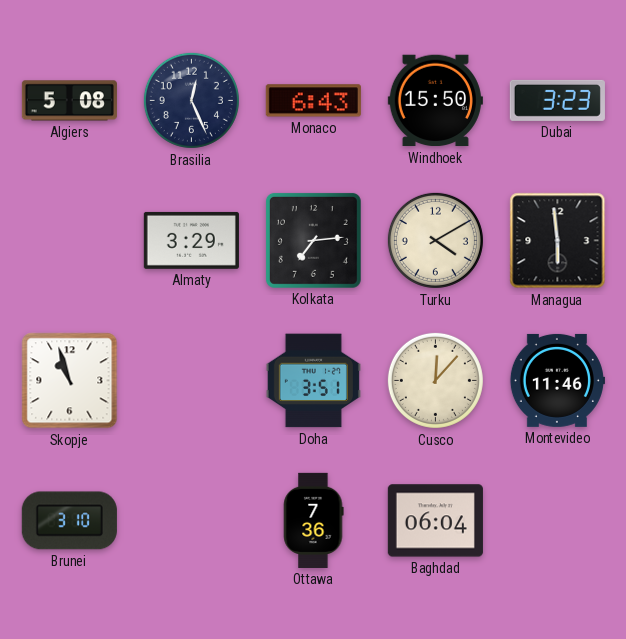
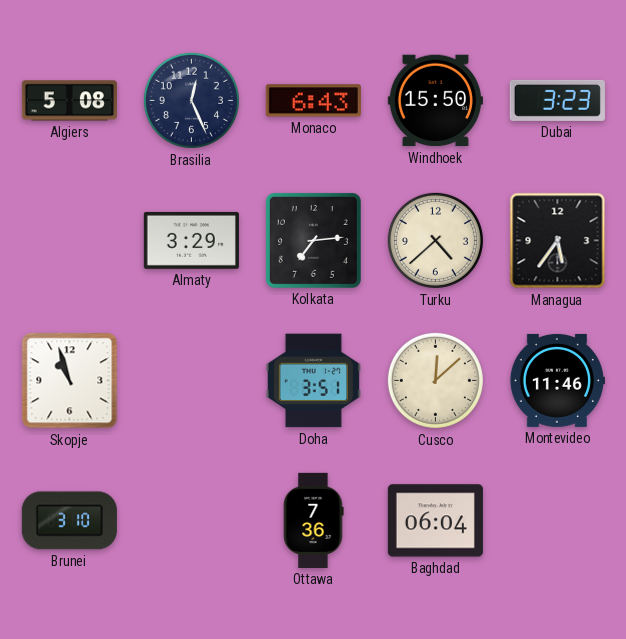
Turku: 4:10 -> 4:38
Managua: 5:59 -> 5:36
Cusco: 12:07 -> 12:08
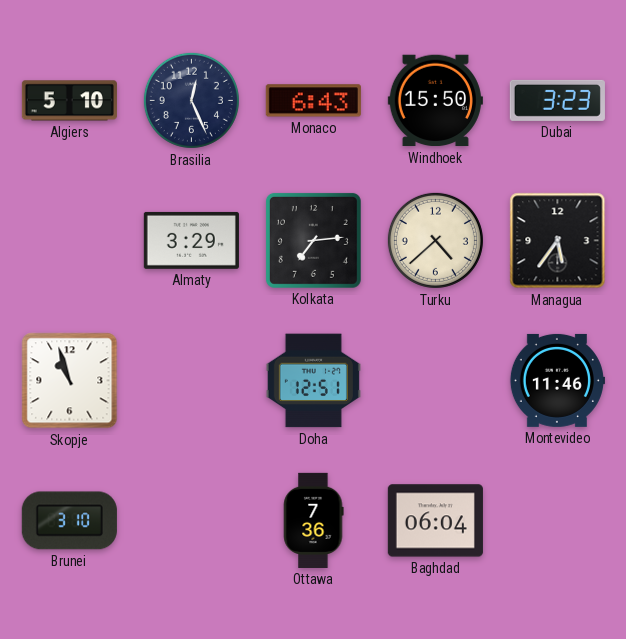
Algiers: 5:08 -> 5:10
Doha: 3:51 -> 12:51
Cusco: 12:08 -> none
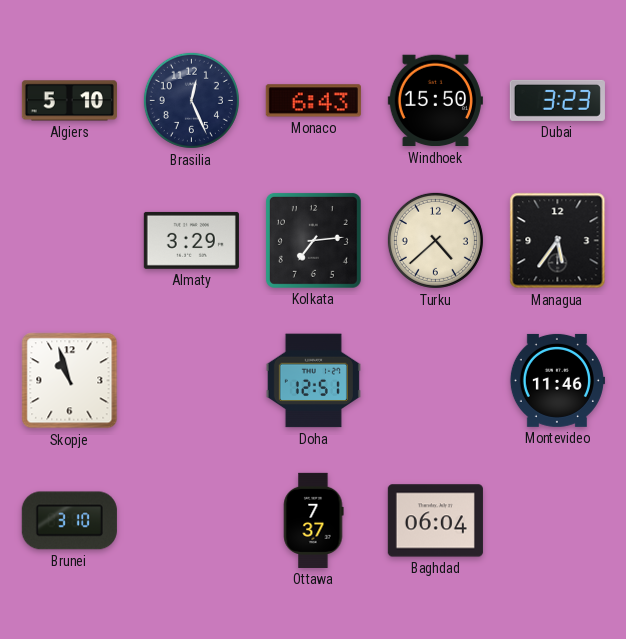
Ottawa: 7:36 -> 7:37
